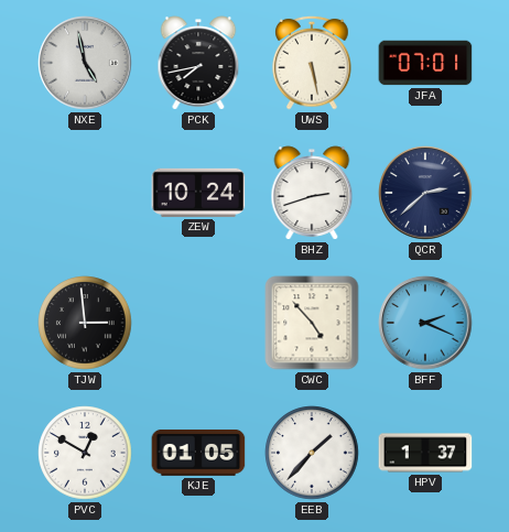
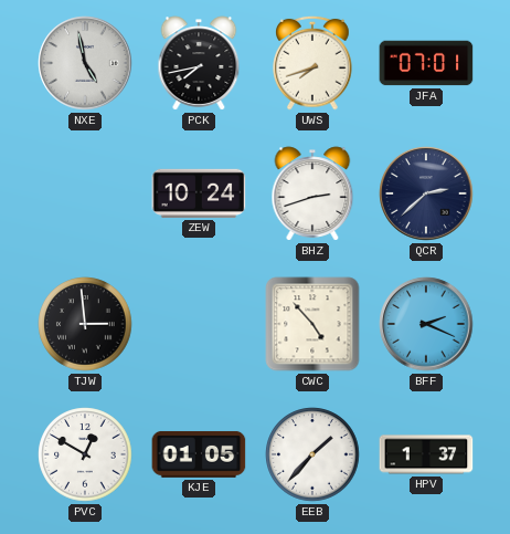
UWS: 5:28 -> 7:42
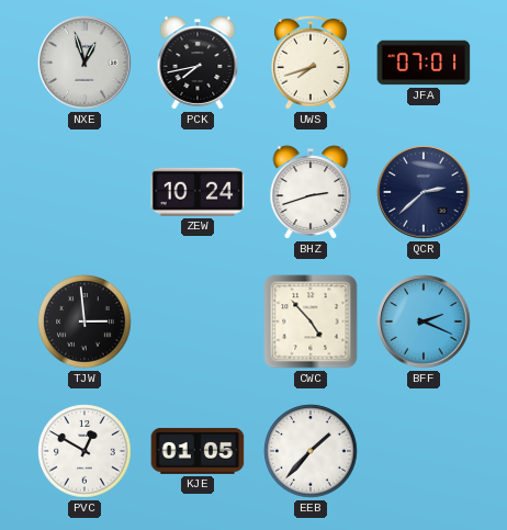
NXE: 4:58 -> 12:57
HPV: 1:37 -> none
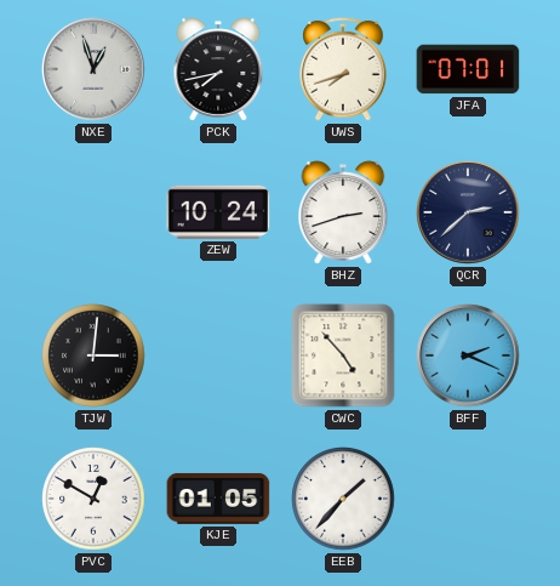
TJW: 2:59 -> 3:01
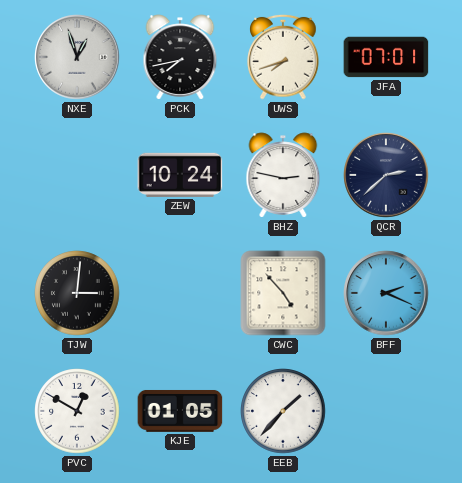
BHZ: 2:42 -> 2:47
